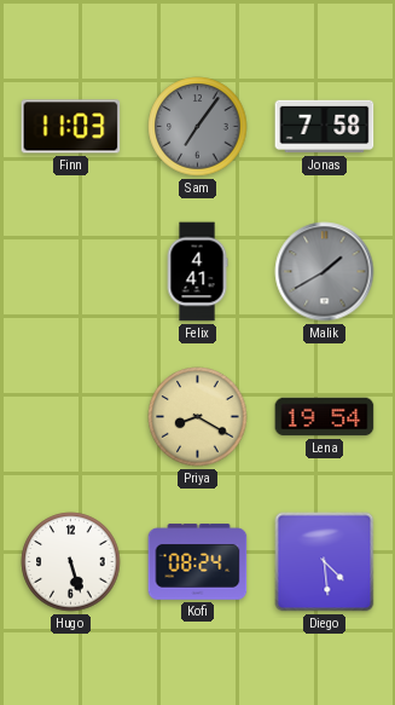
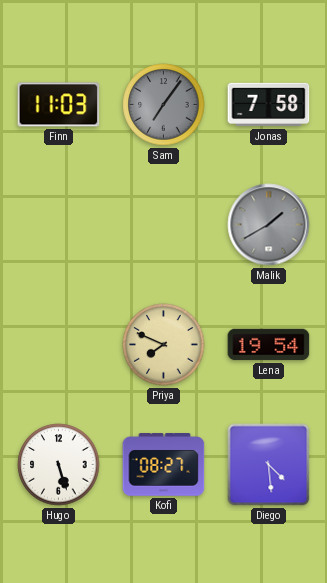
Felix: 4:41 -> none
Priya: 8:20 -> 7:49
Kofi: 08:24 -> 08:27
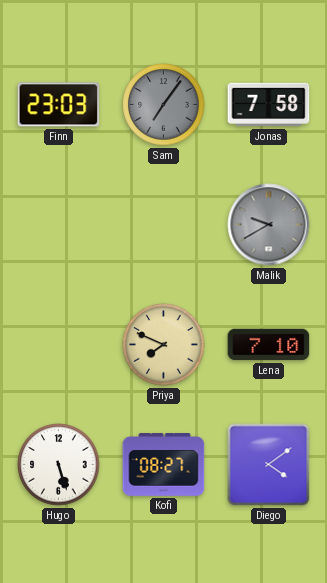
Finn: 11:03 -> 23:03
Malik: 1:40 -> 9:40
Lena: 19:54 -> 7:10
Diego: 4:29 -> 4:09
